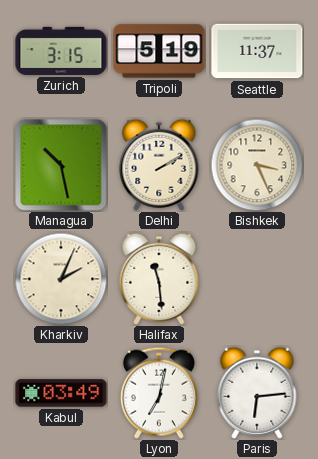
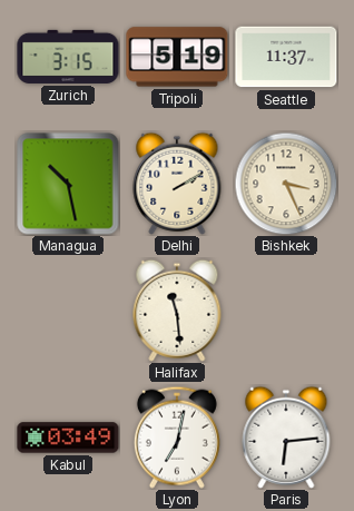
Kharkiv: 2:04 -> none
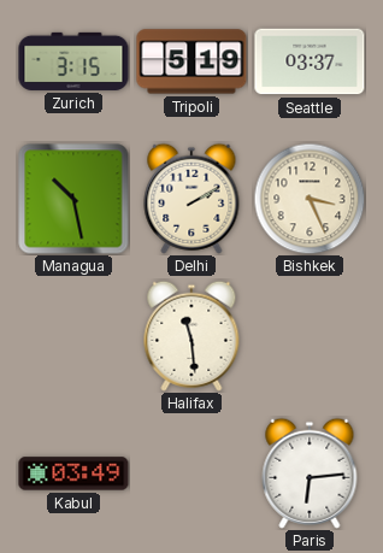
Seattle: 11:37 -> 03:37
Lyon: 7:02 -> none
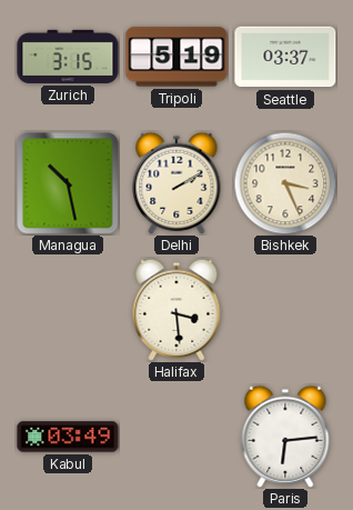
Halifax: 11:29 -> 3:29
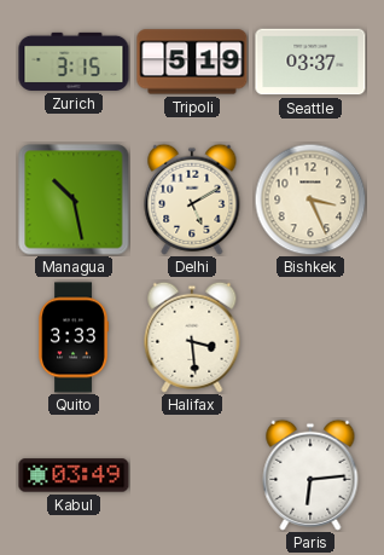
Delhi: 2:10 -> 5:10
Quito: none -> 3:33
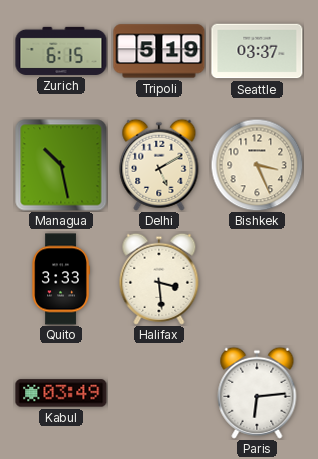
Zurich: 3:15 -> 6:15
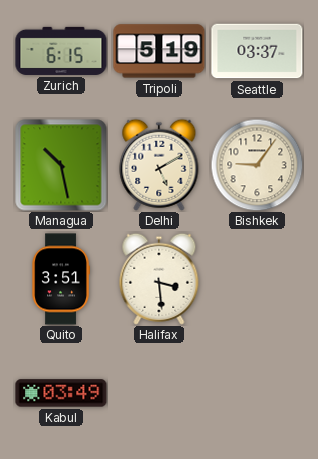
Bishkek: 3:26 -> 9:06
Quito: 3:33 -> 3:51
Paris: 6:14 -> none
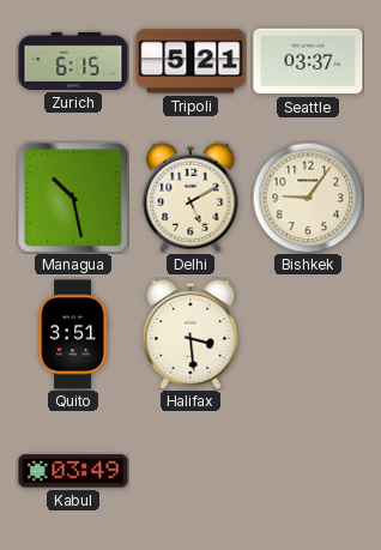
Tripoli: 5:19 -> 5:21
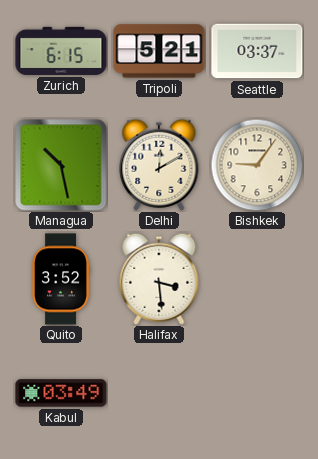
Delhi: 5:10 -> 12:10
Quito: 3:51 -> 3:52
